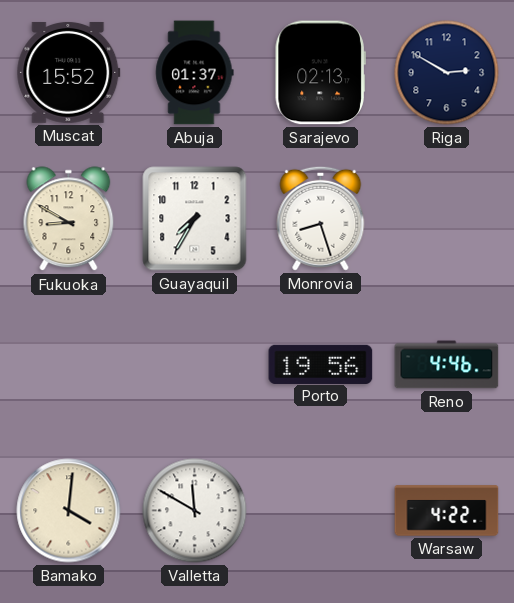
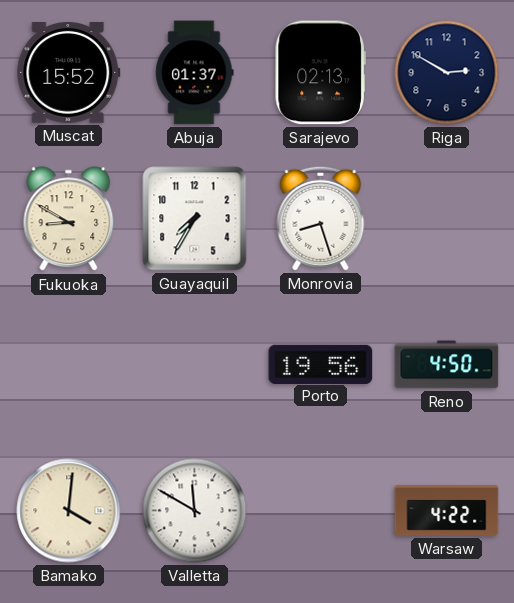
Reno: 4:46 -> 4:50
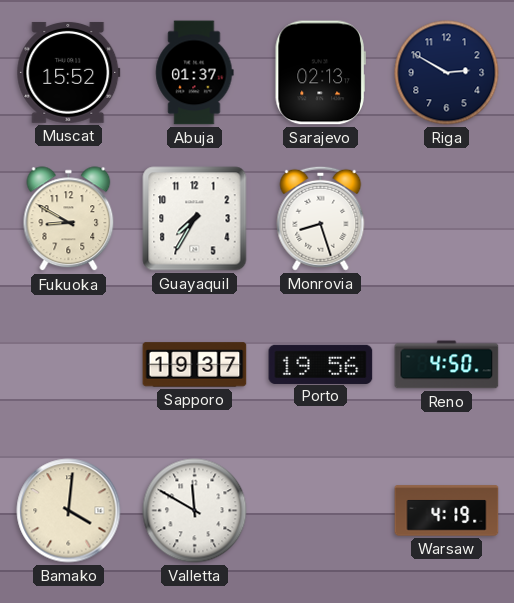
Sapporo: none -> 19:37
Warsaw: 4:22 -> 4:19
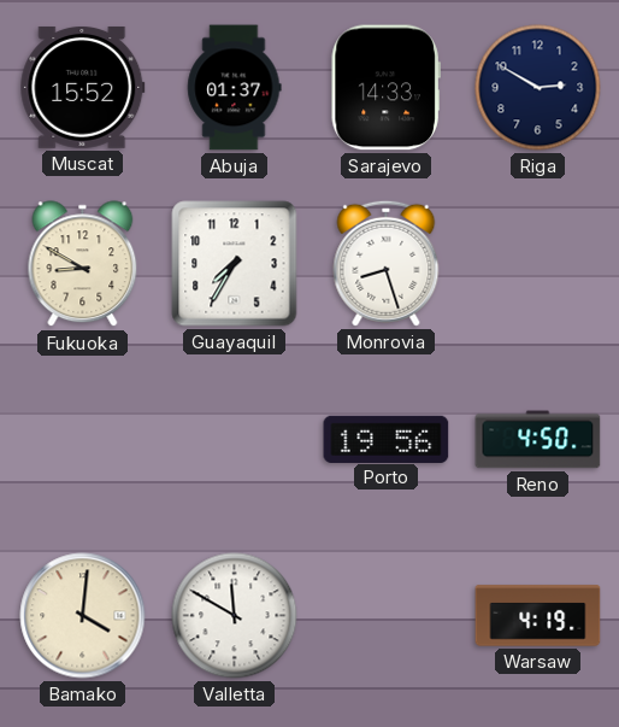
Sarajevo: 02:13 -> 14:33
Sapporo: 19:37 -> none
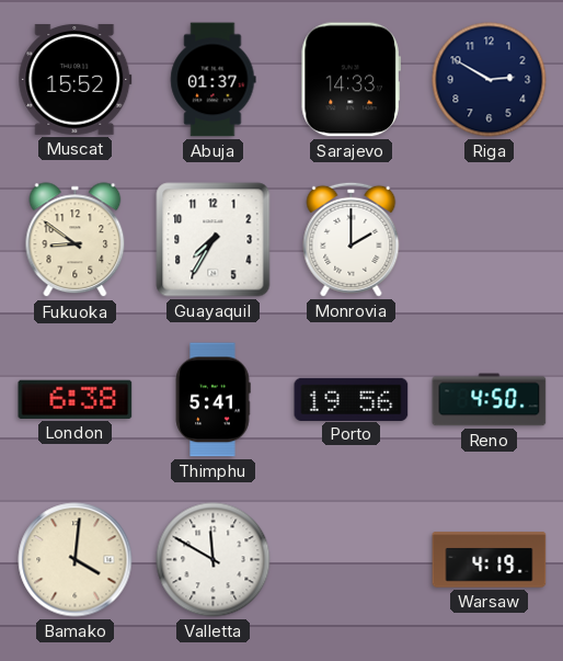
Fukuoka: 8:50 -> 8:51
Monrovia: 8:27 -> 2:00
London: none -> 6:38
Thimphu: none -> 5:41
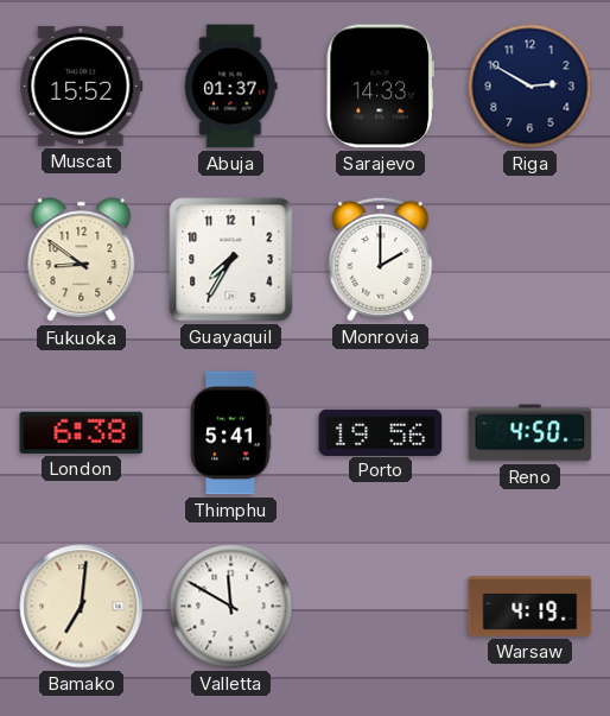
Bamako: 4:01 -> 7:01
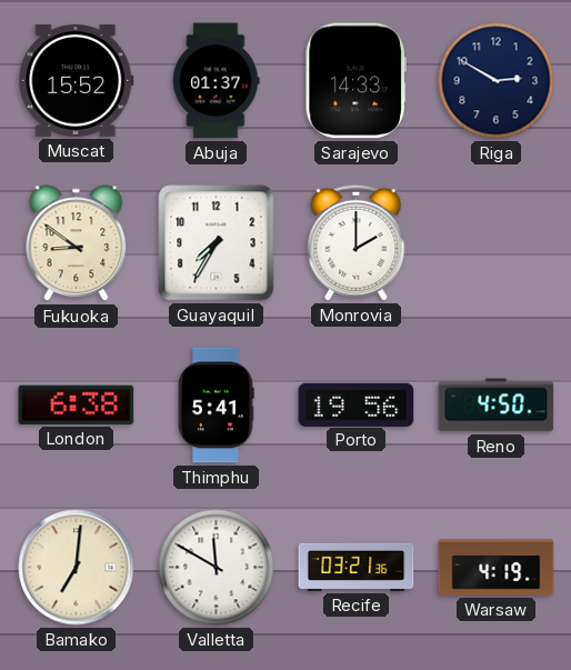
Recife: none -> 03:21
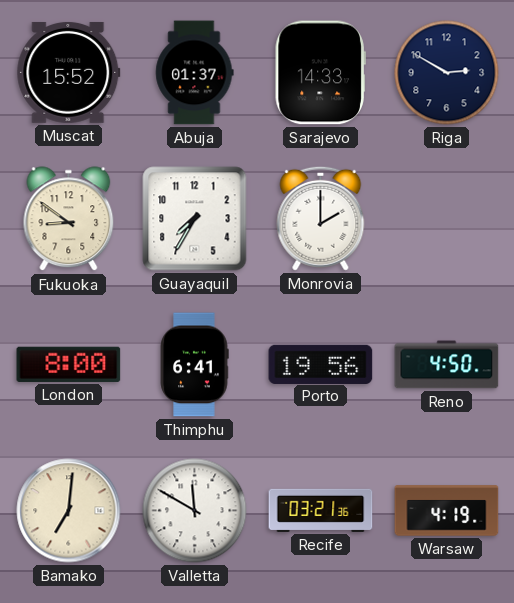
London: 6:38 -> 8:00
Thimphu: 5:41 -> 6:41
